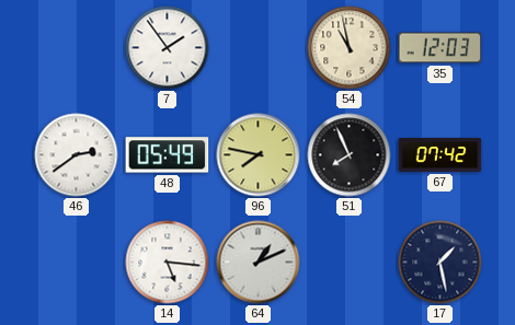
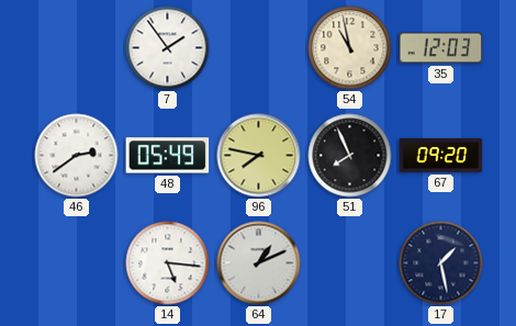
67: 07:42 -> 09:20
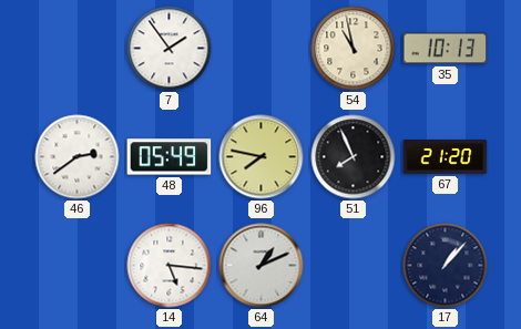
35: 12:03 -> 10:13
67: 09:20 -> 21:20
17: 1:28 -> 1:07
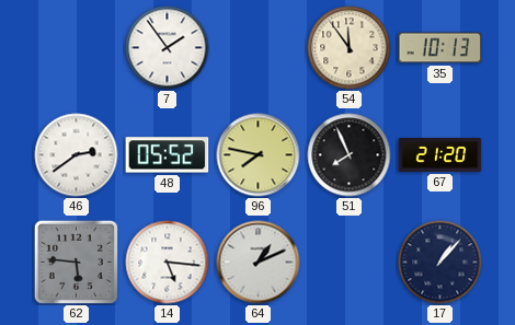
54: 10:58 -> 11:54
48: 05:49 -> 05:52
62: none -> 5:46
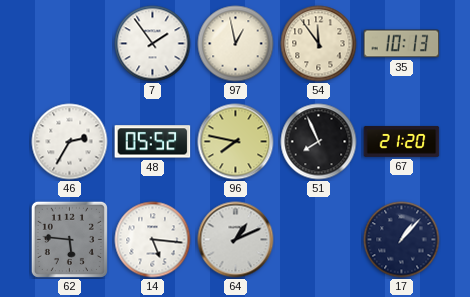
97: none -> 12:58
46: 2:39 -> 2:35
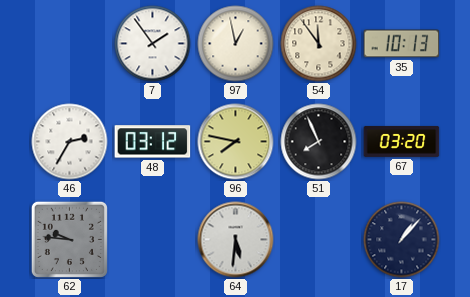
48: 05:52 -> 03:12
67: 21:20 -> 03:20
62: 5:46 -> 9:46
14: 5:16 -> none
64: 1:11 -> 5:31
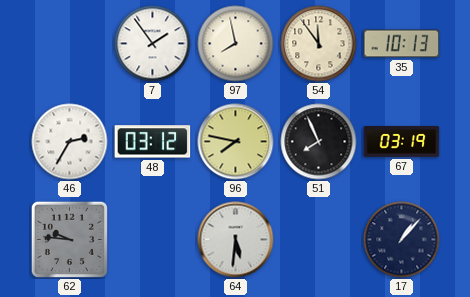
97: 12:58 -> 7:58
67: 03:20 -> 03:19
